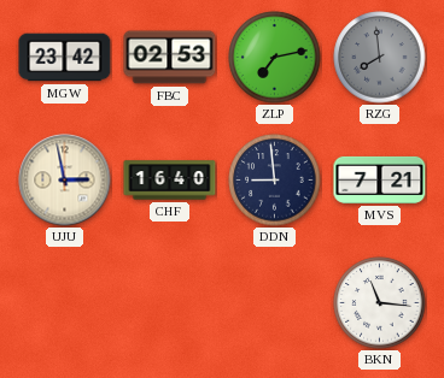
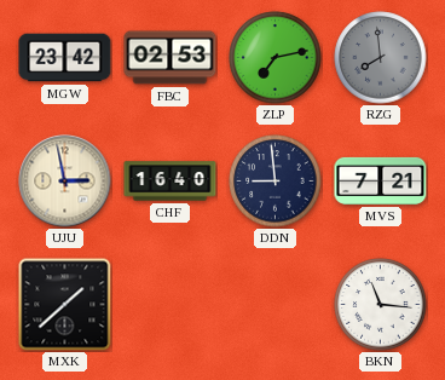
MXK: none -> 1:38
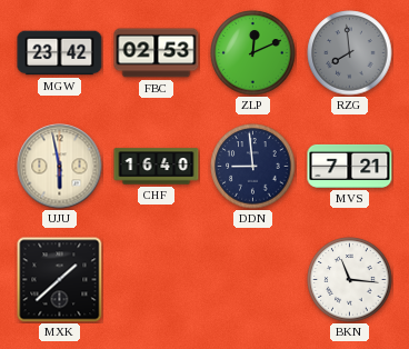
ZLP: 7:13 -> 12:11
UJU: 2:58 -> 5:58
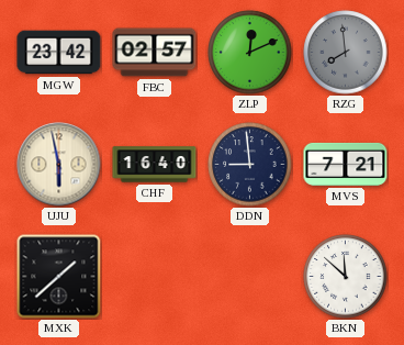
FBC: 02:53 -> 02:57
BKN: 11:16 -> 11:52
